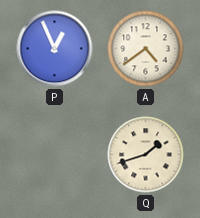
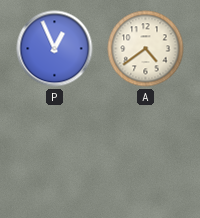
Q: 1:42 -> none
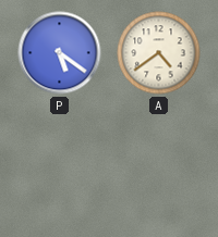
P: 12:56 -> 5:21
